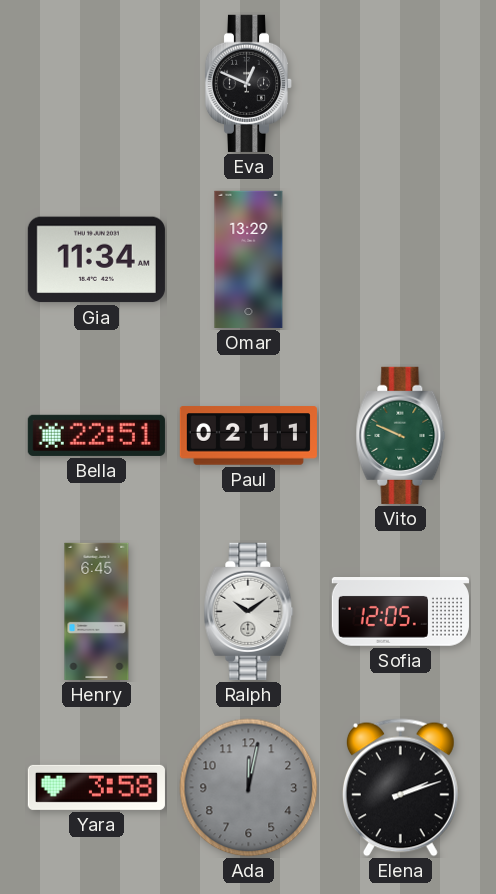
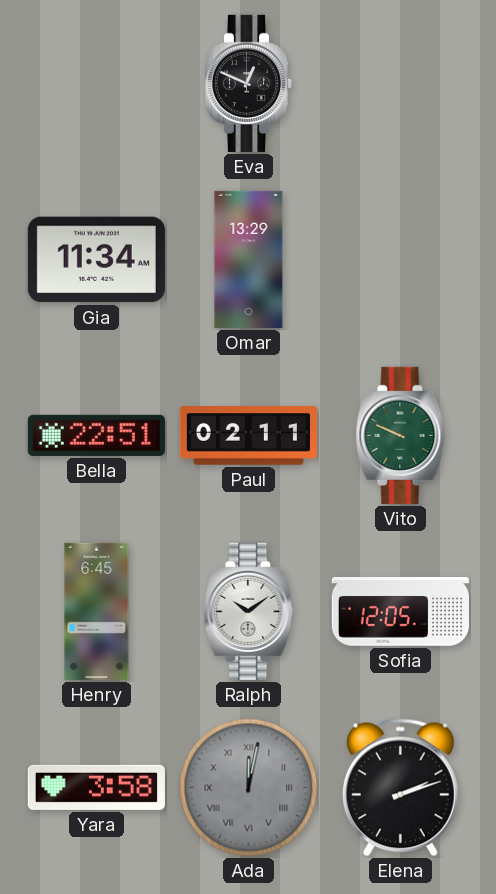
Ada numerals: Arabic -> Roman
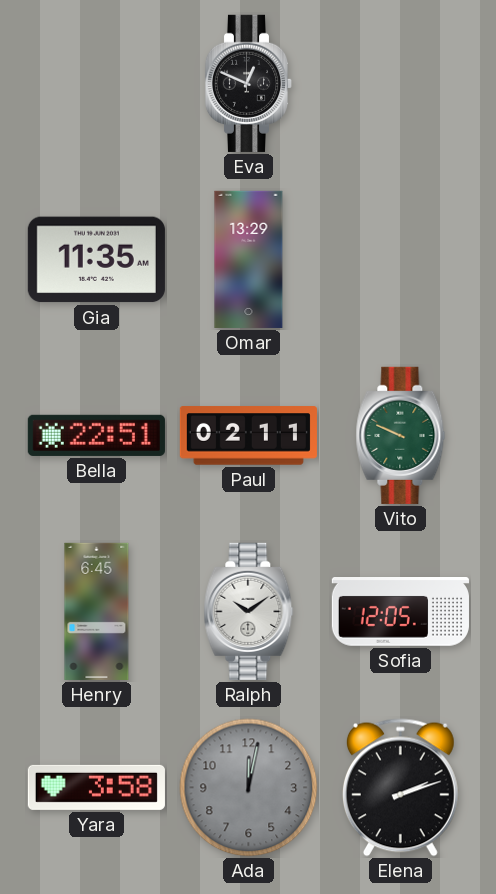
Gia: 11:34 -> 11:35
Ada numerals: Roman -> Arabic
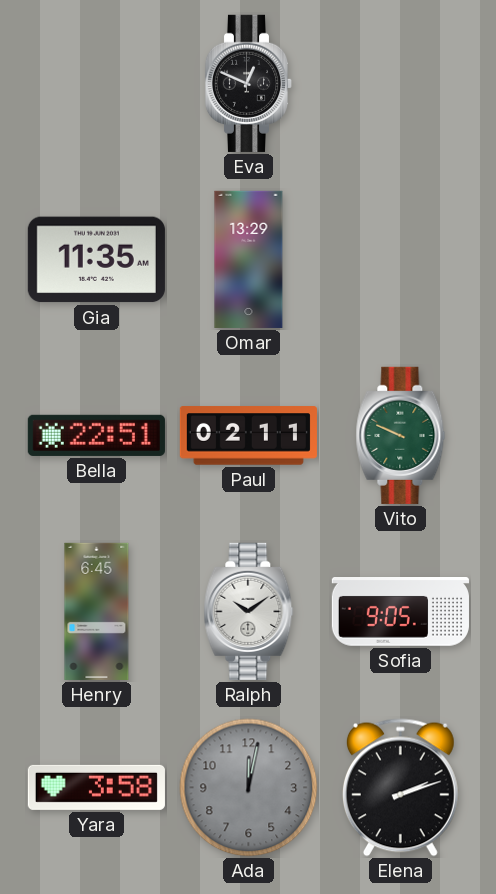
Sofia: 12:05 -> 9:05
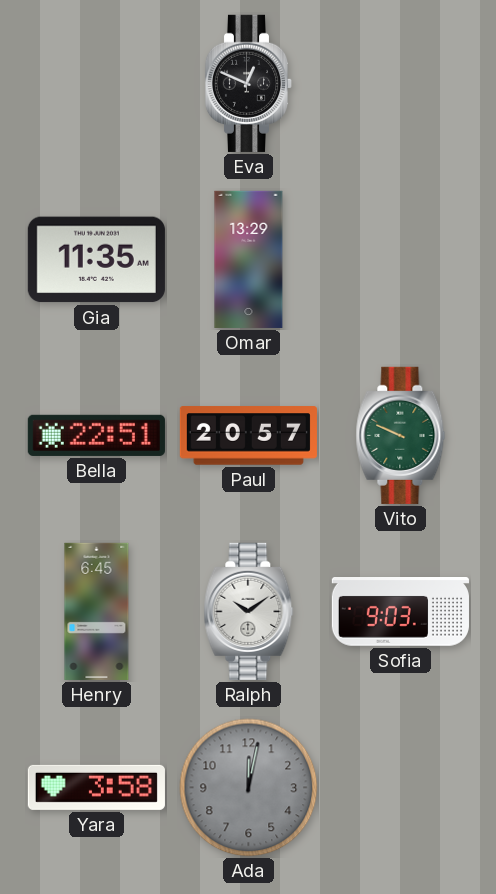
Paul: 02:11 -> 20:57
Sofia: 9:05 -> 9:03
Elena: 2:12 -> none
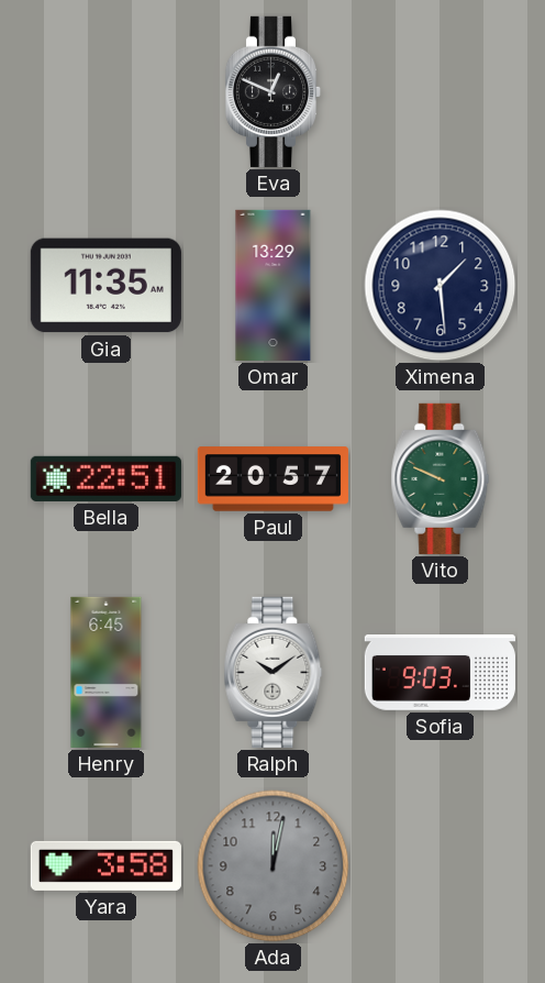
Ximena: none -> 1:29
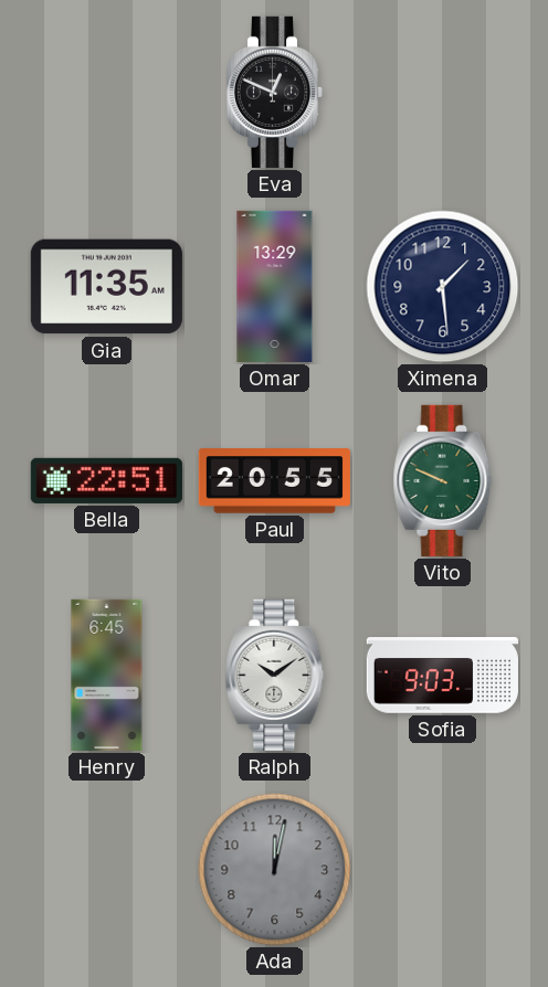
Paul: 20:57 -> 20:55
Yara: 3:58 -> none
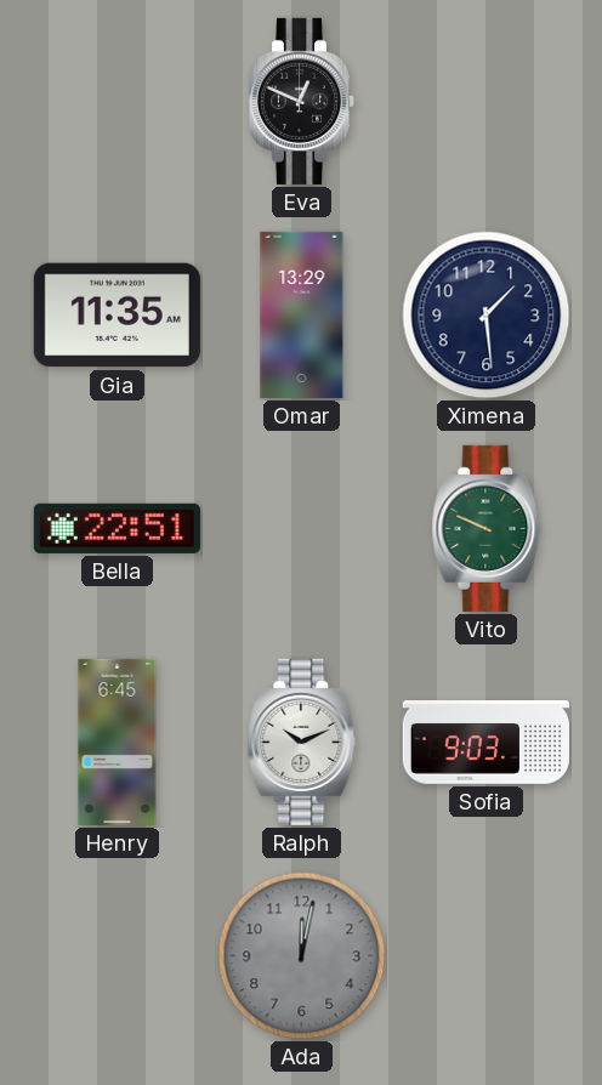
Paul: 20:55 -> none
Ralph: 10:09 -> 10:11
